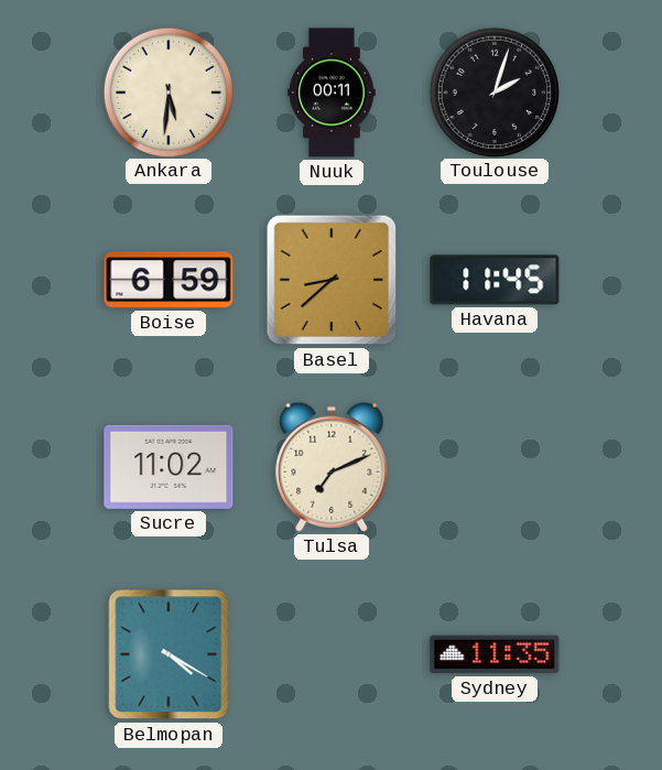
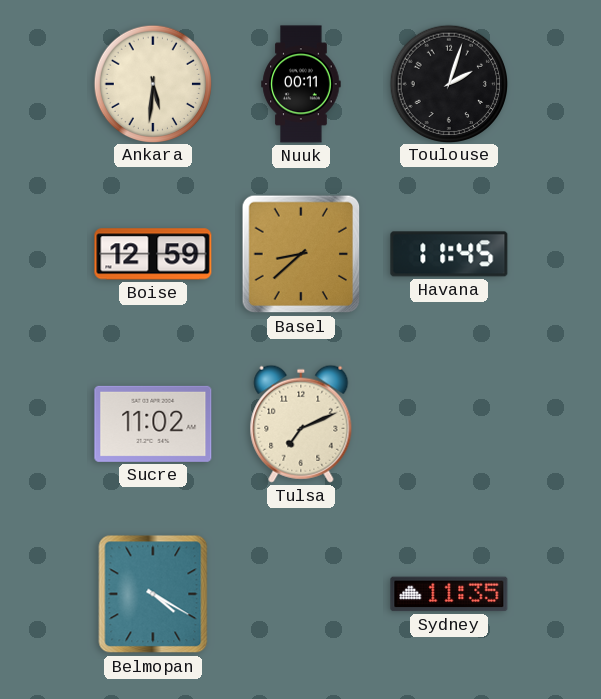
Boise: 6:59 -> 12:59
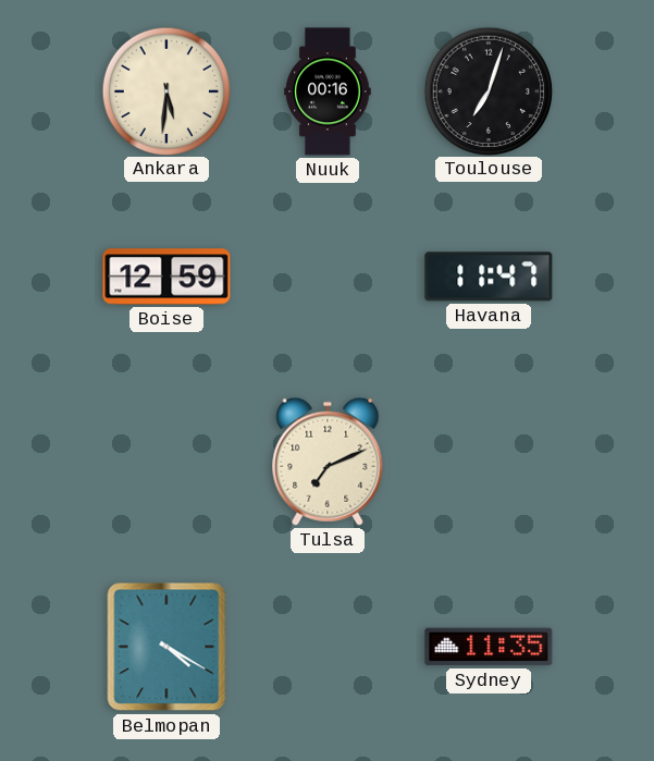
Nuuk: 00:11 -> 00:16
Toulouse: 2:03 -> 7:03
Basel: 8:38 -> none
Havana: 11:45 -> 11:47
Sucre: 11:02 -> none
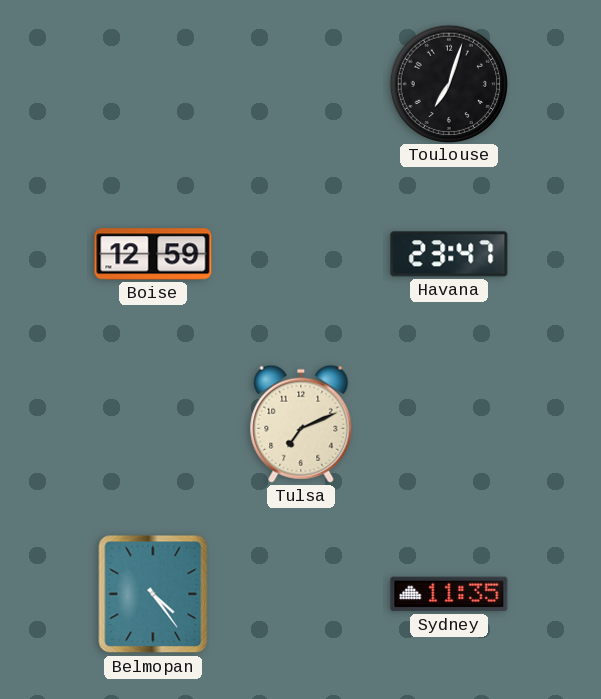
Ankara: 5:31 -> none
Nuuk: 00:16 -> none
Havana: 11:47 -> 23:47
Belmopan: 4:20 -> 4:24
